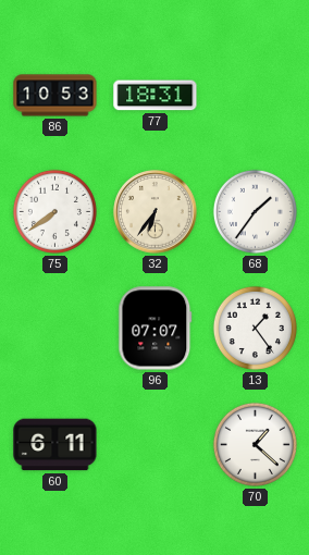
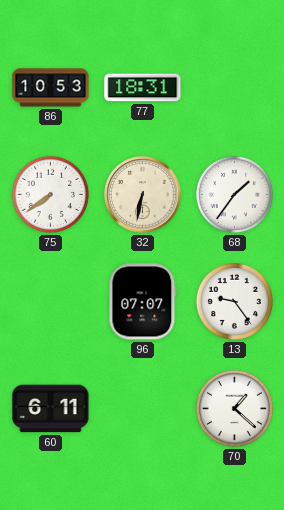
32: 6:36 -> 6:32
13: 1:24 -> 9:24
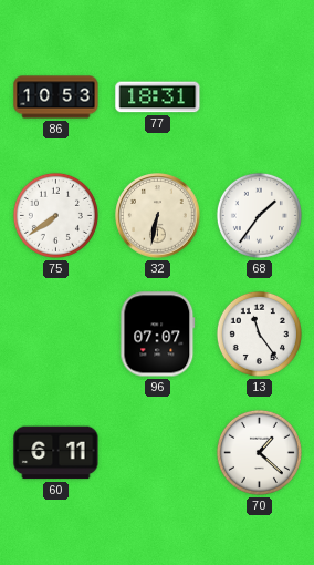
13: 9:24 -> 11:24
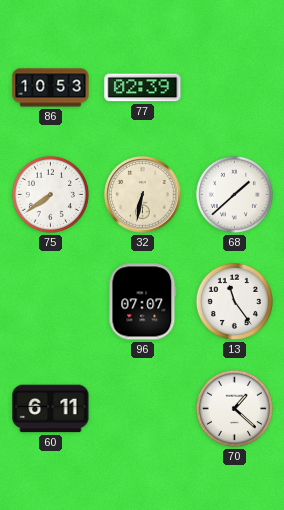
77: 18:31 -> 02:39
68: 1:36 -> 1:38
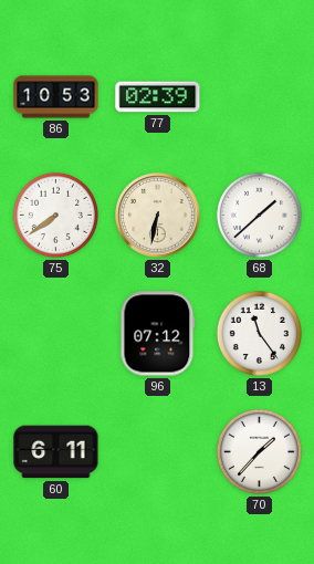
96: 07:07 -> 07:12
70: 1:22 -> 1:37
